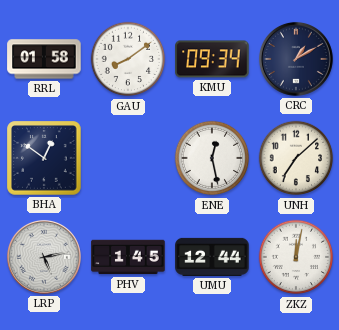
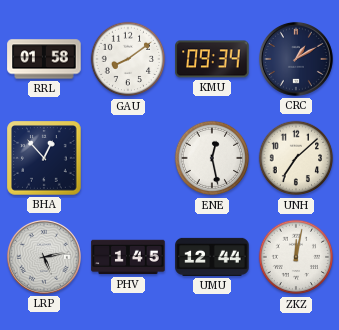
BHA: 12:51 -> 12:53
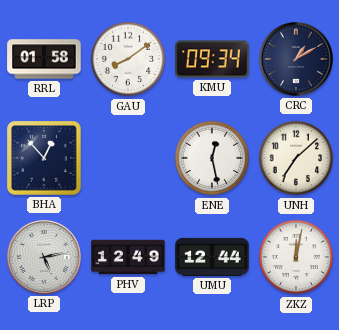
PHV: 1:45 -> 12:49
